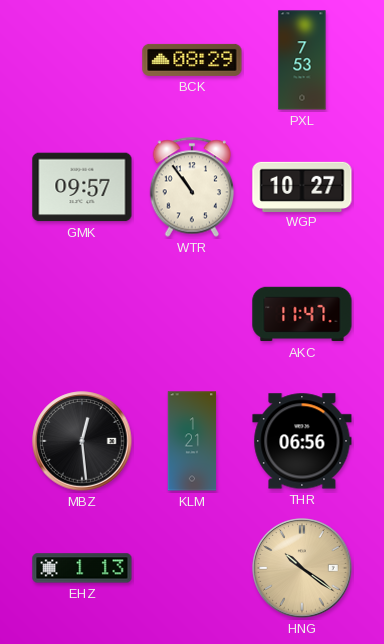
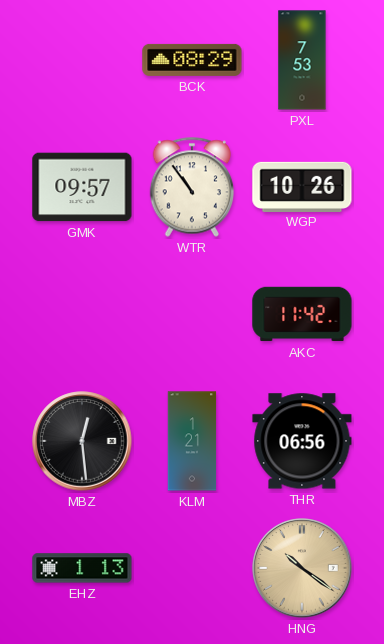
WGP: 10:27 -> 10:26
AKC: 11:47 -> 11:42
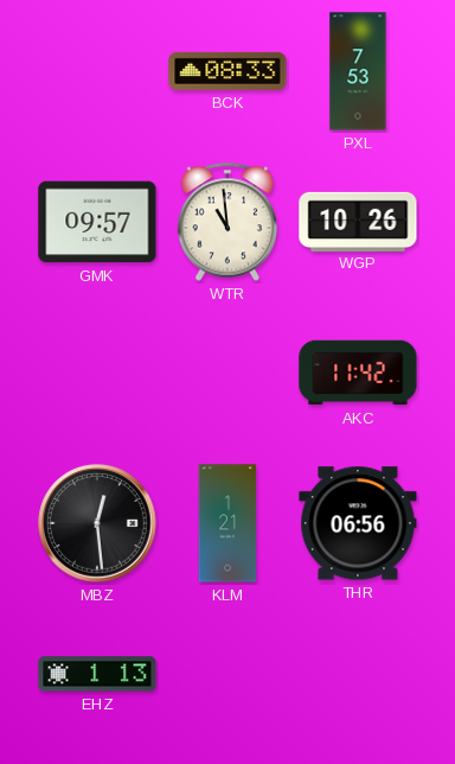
BCK: 08:29 -> 08:33
WTR: 10:54 -> 10:59
HNG: 10:21 -> none
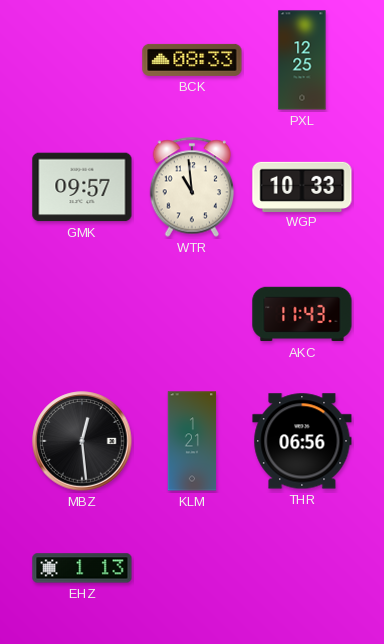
PXL: 7:53 -> 12:25
WGP: 10:26 -> 10:33
AKC: 11:42 -> 11:43
